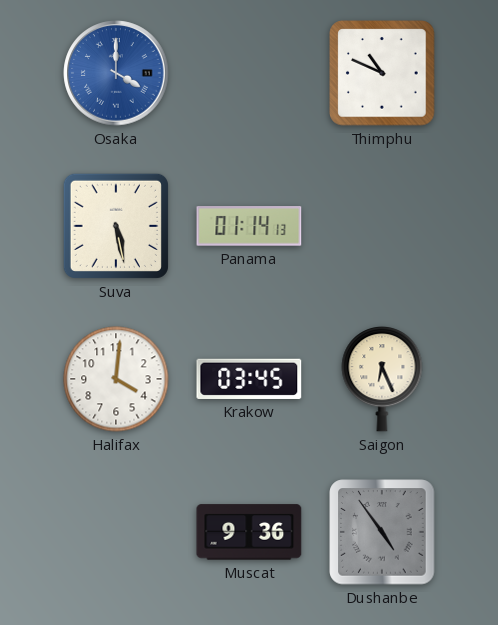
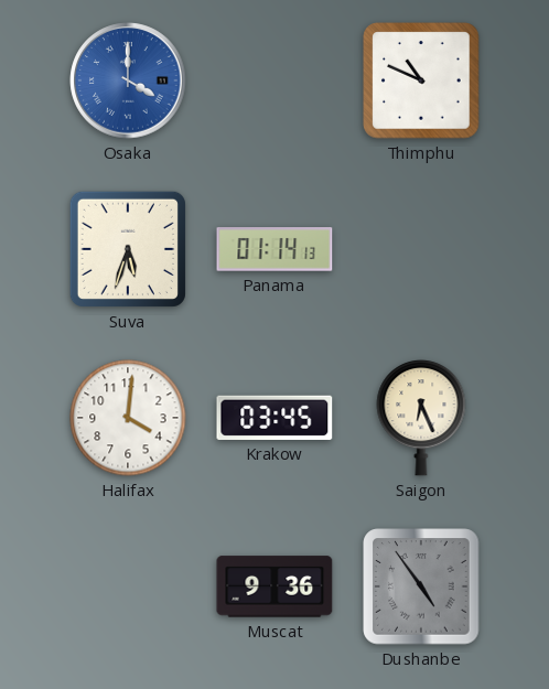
Suva: 5:28 -> 5:33
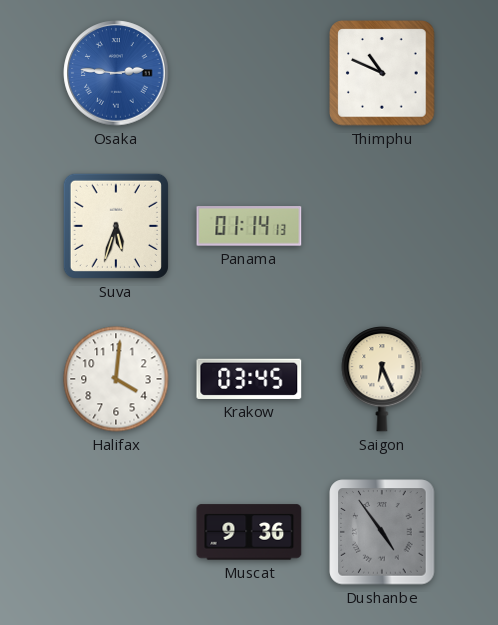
Osaka: 4:00 -> 2:46
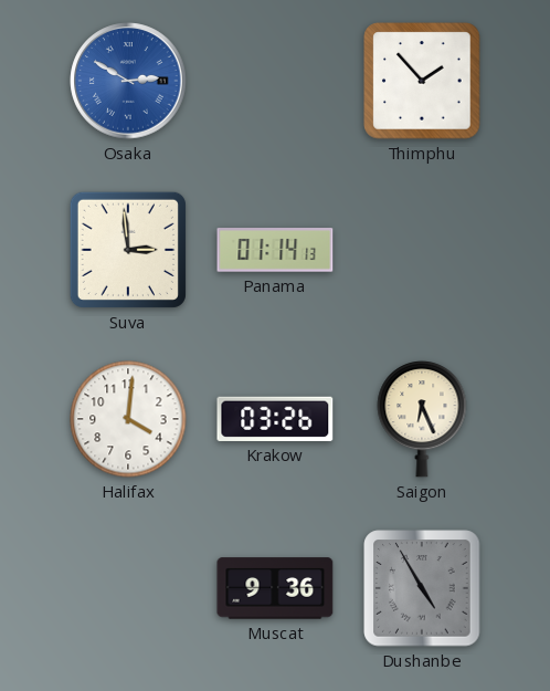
Osaka: 2:46 -> 2:50
Thimphu: 10:49 -> 1:53
Suva: 5:33 -> 2:59
Krakow: 03:45 -> 03:26
Dushanbe: 4:54 -> 4:55
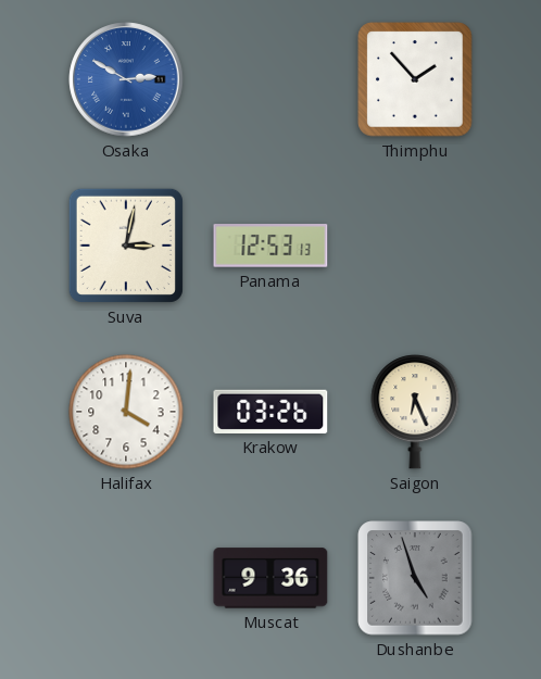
Suva: 2:59 -> 3:02
Panama: 01:14 -> 12:53
Dushanbe: 4:55 -> 4:57
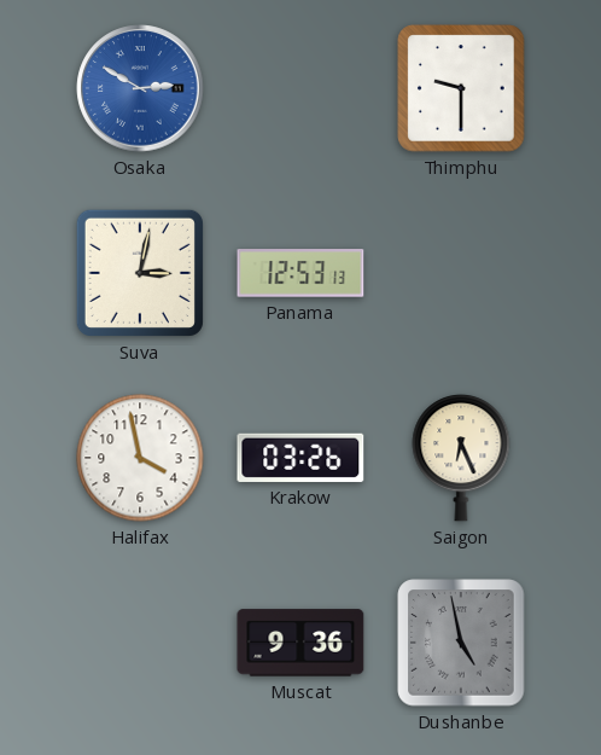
Thimphu: 1:53 -> 9:30
Halifax: 4:01 -> 3:58
Dushanbe: 4:57 -> 4:58
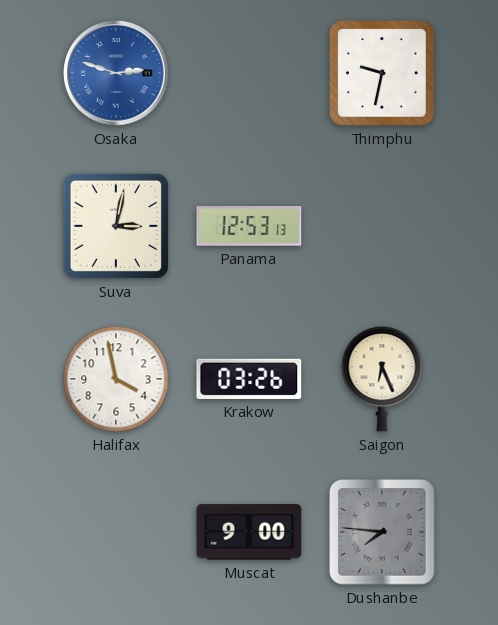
Osaka: 2:50 -> 2:48
Thimphu: 9:30 -> 9:32
Muscat: 9:36 -> 9:00
Dushanbe: 4:58 -> 7:46
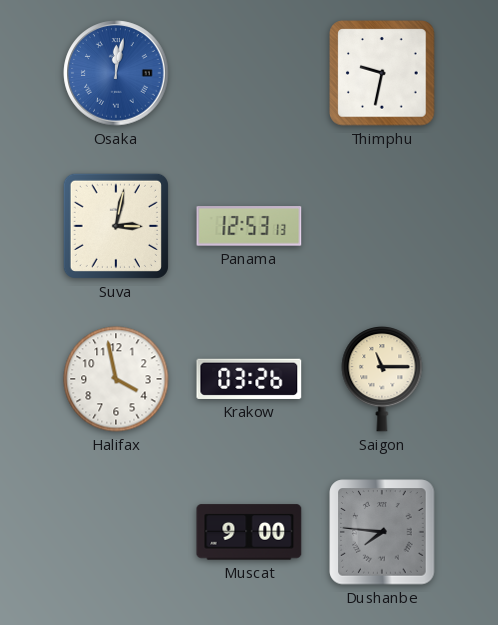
Osaka: 2:48 -> 12:02
Saigon: 6:26 -> 11:15
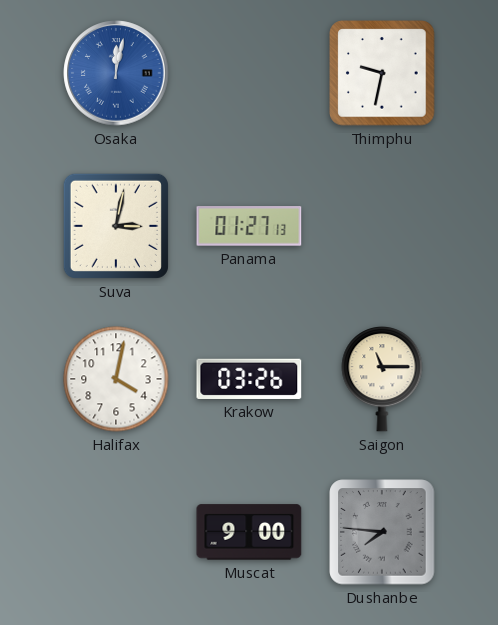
Panama: 12:53 -> 01:27
Halifax: 3:58 -> 4:02
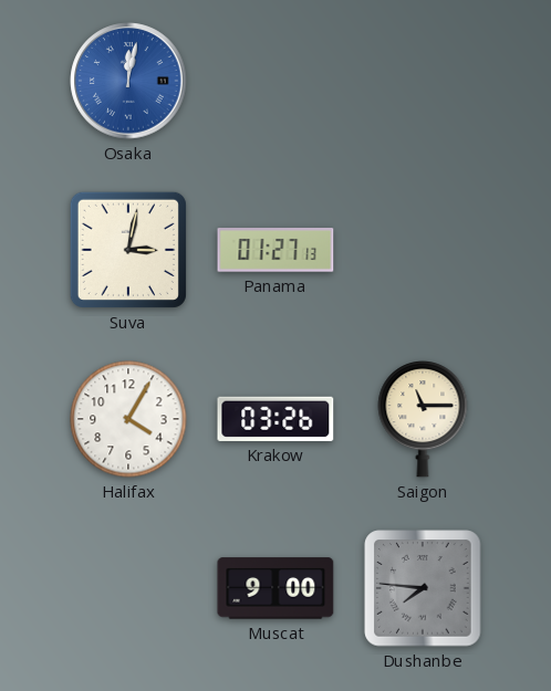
Thimphu: 9:32 -> none
Halifax: 4:02 -> 4:05
